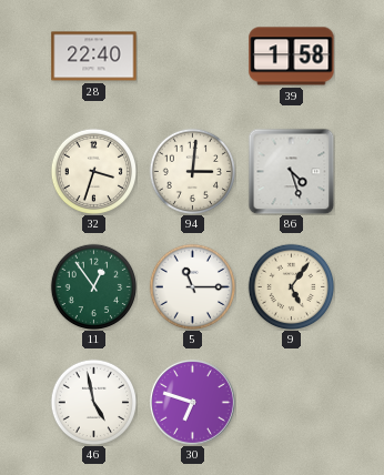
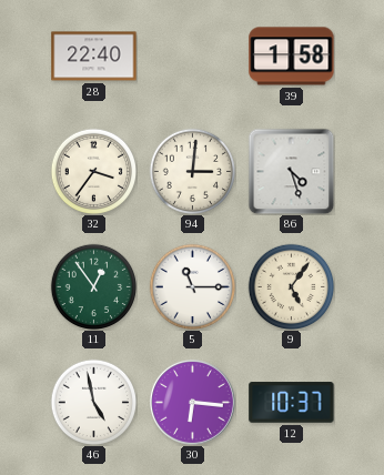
32: 3:33 -> 3:36
30: 6:48 -> 6:16
12: none -> 10:37
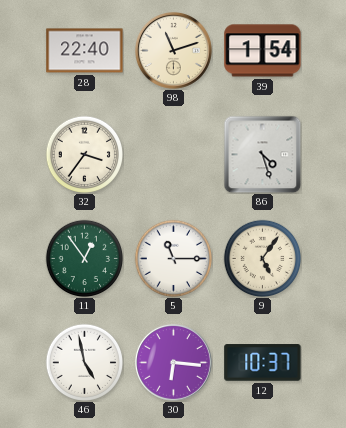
98: none -> 11:12
39: 1:58 -> 1:54
94: 3:01 -> none
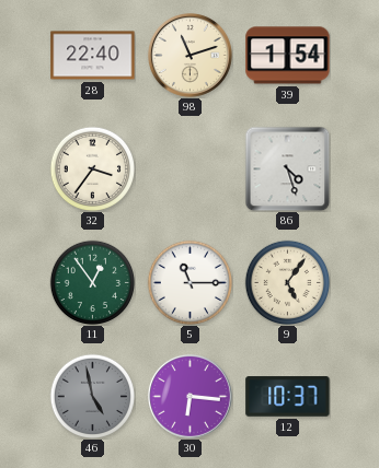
46 dial: white -> grey
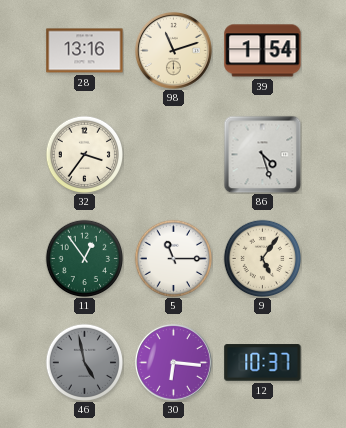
28: 22:40 -> 13:16
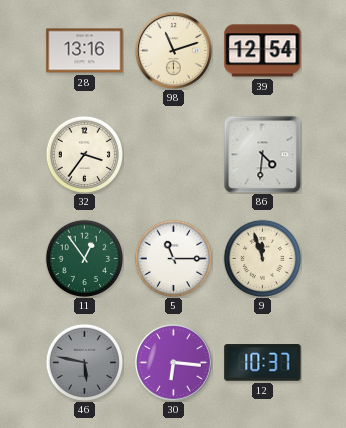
39: 1:54 -> 12:54
86: 4:27 -> 4:31
9: 5:06 -> 11:57
46: 4:58 -> 5:47
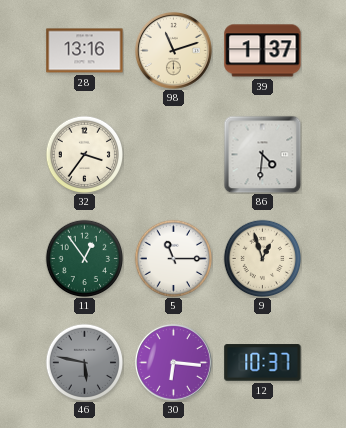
39: 12:54 -> 1:37
9: 11:57 -> 12:57
